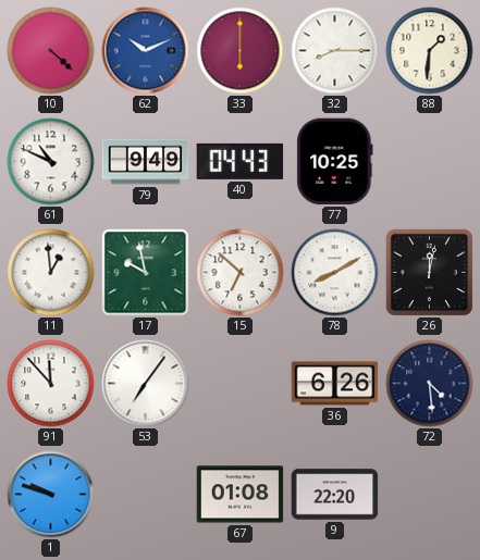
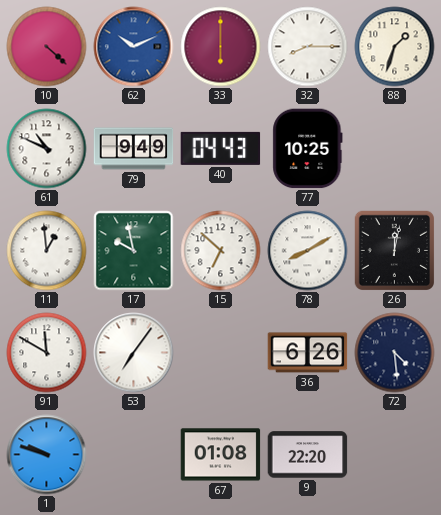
88: 1:31 -> 1:33
91: 11:53 -> 11:50
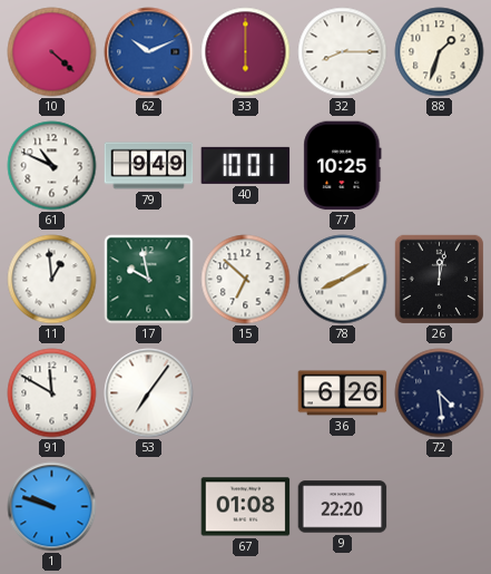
40: 04:43 -> 10:01
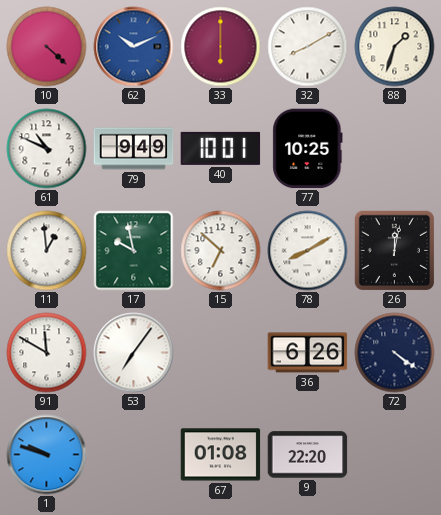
32: 8:15 -> 8:10
72: 4:29 -> 4:21
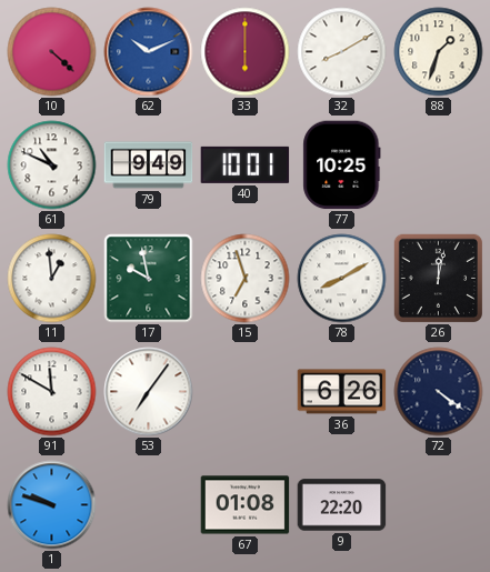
15: 6:52 -> 6:57
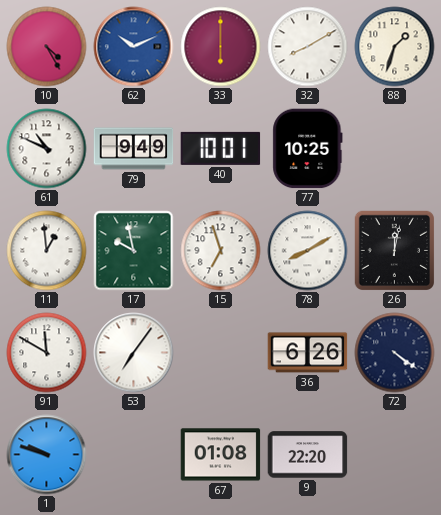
10: 4:22 -> 4:25
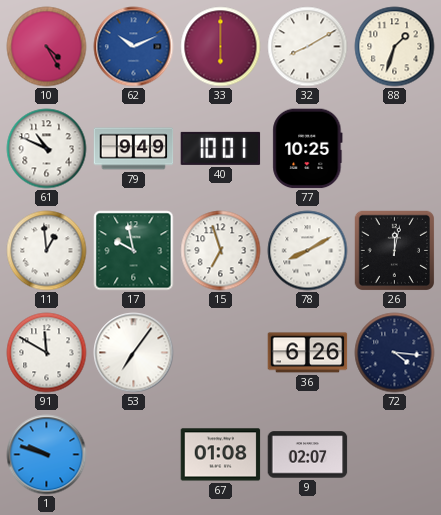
72: 4:21 -> 4:16
9: 22:20 -> 02:07
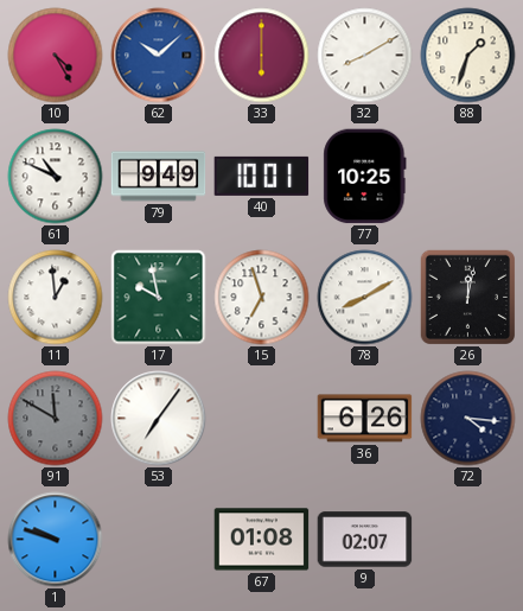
62: 10:11 -> 10:08
91 dial: white -> grey
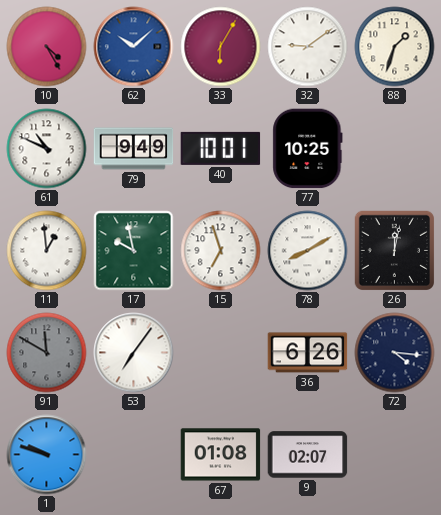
33: 6:00 -> 6:05
32: 8:10 -> 9:09
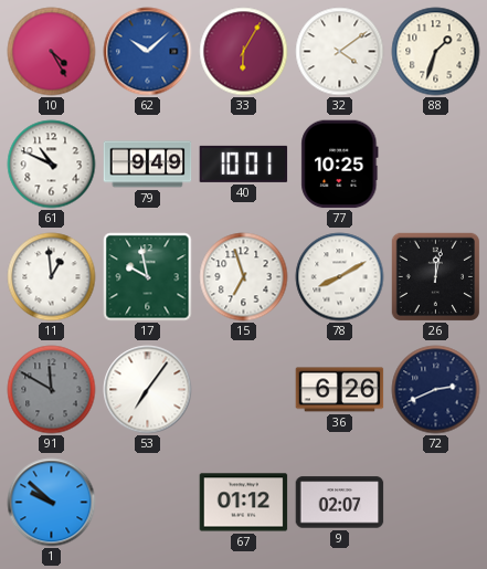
32: 9:09 -> 4:09
72: 4:16 -> 2:41
1: 9:48 -> 9:52
67: 01:08 -> 01:12
